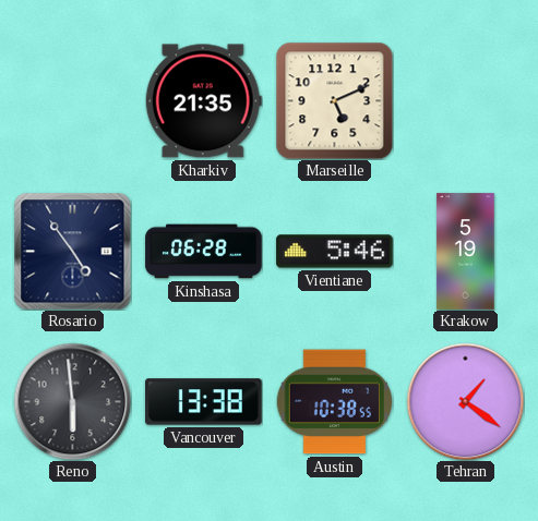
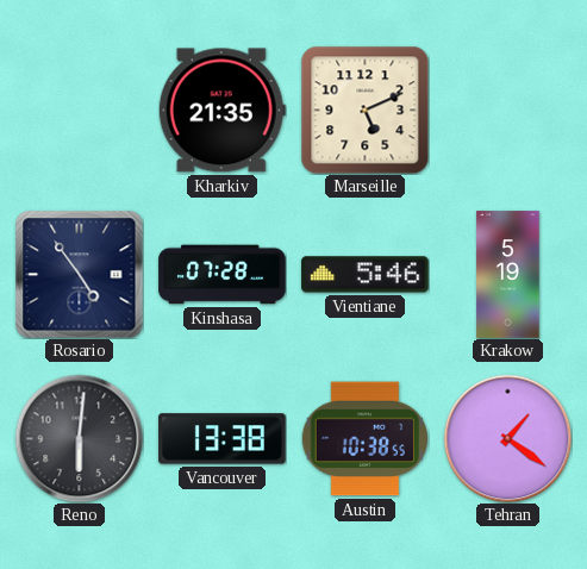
Kinshasa: 06:28 -> 07:28
Reno: 5:59 -> 6:01
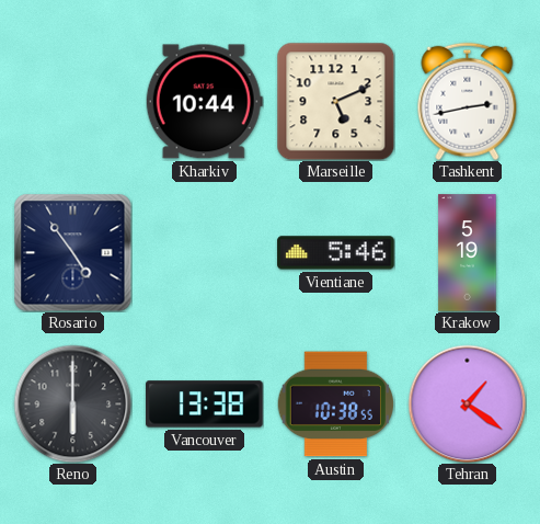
Kharkiv: 21:35 -> 10:44
Tashkent: none -> 2:43
Kinshasa: 07:28 -> none
Reno: 6:01 -> 6:00
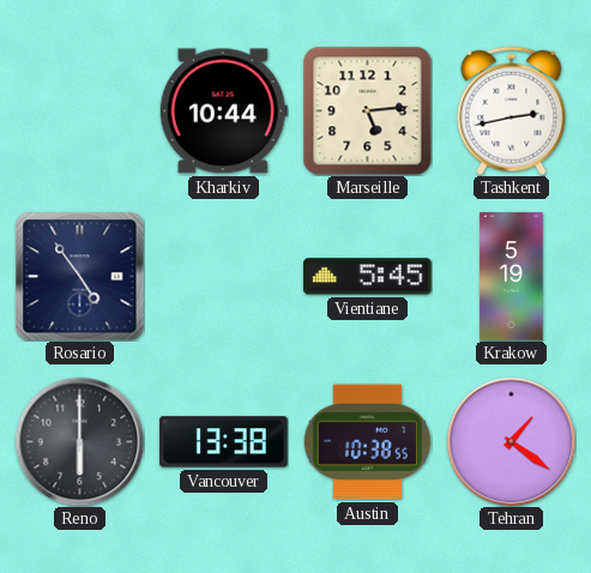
Marseille: 5:11 -> 5:14
Vientiane: 5:46 -> 5:45
